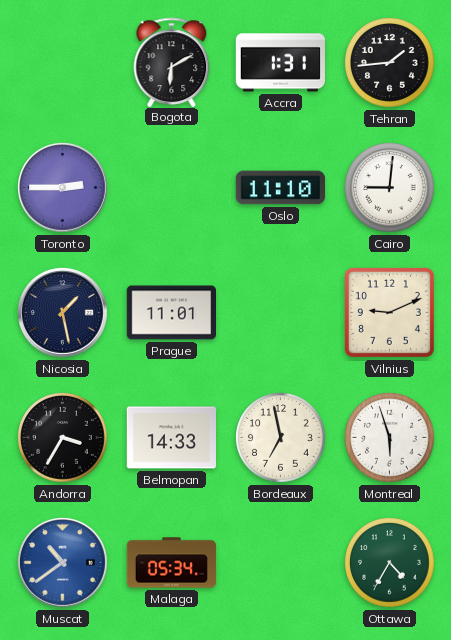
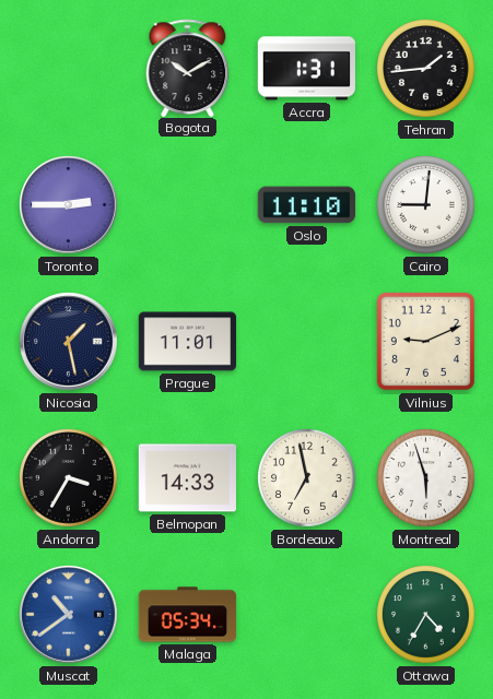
Bogota: 6:10 -> 10:10
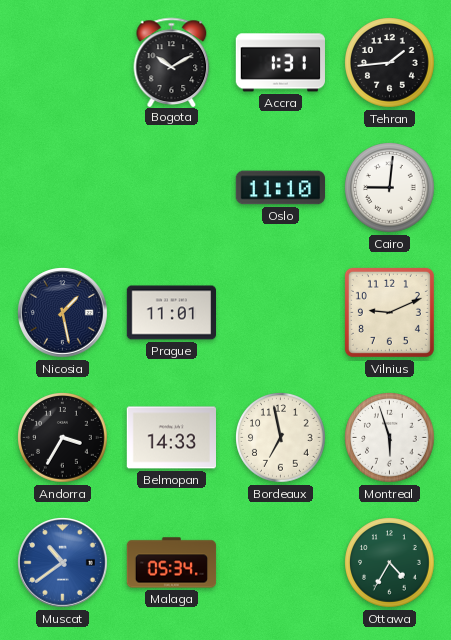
Toronto: 2:45 -> none
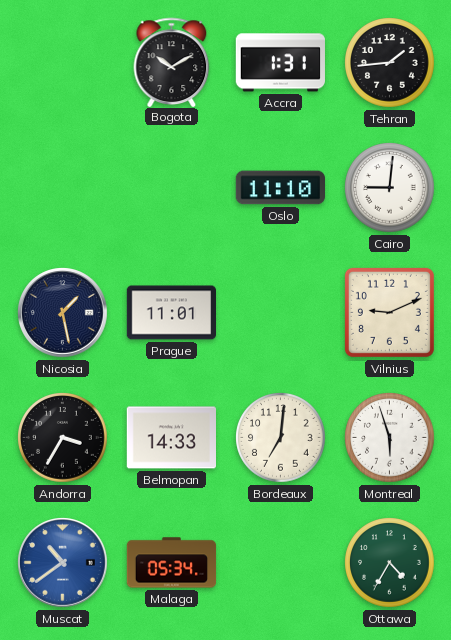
Bordeaux: 6:58 -> 7:01
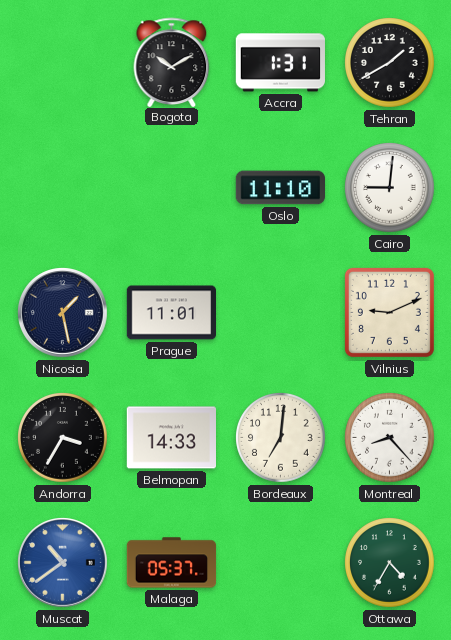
Tehran: 1:44 -> 1:40
Montreal: 5:57 -> 8:23
Malaga: 05:34 -> 05:37
